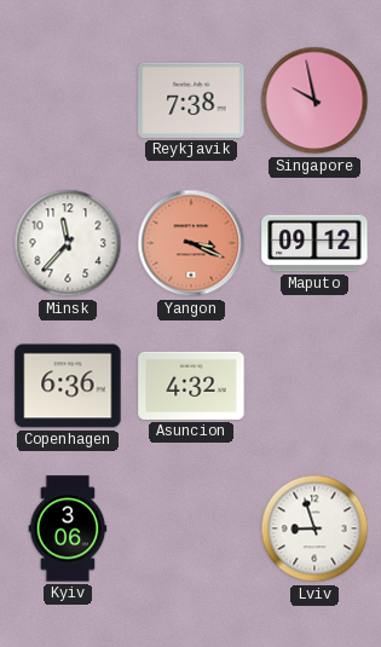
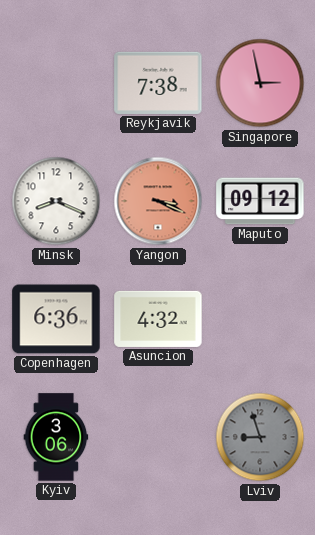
Singapore: 9:58 -> 2:58
Minsk: 11:37 -> 8:19
Lviv dial: white -> grey
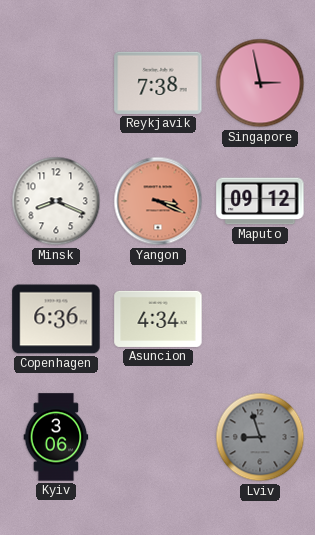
Asuncion: 4:32 -> 4:34
